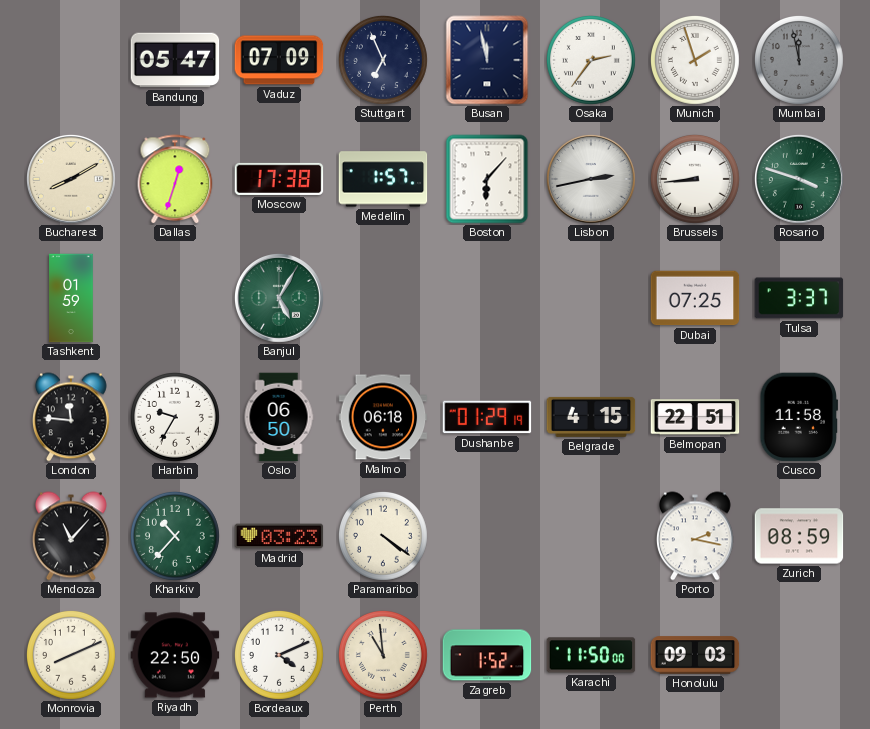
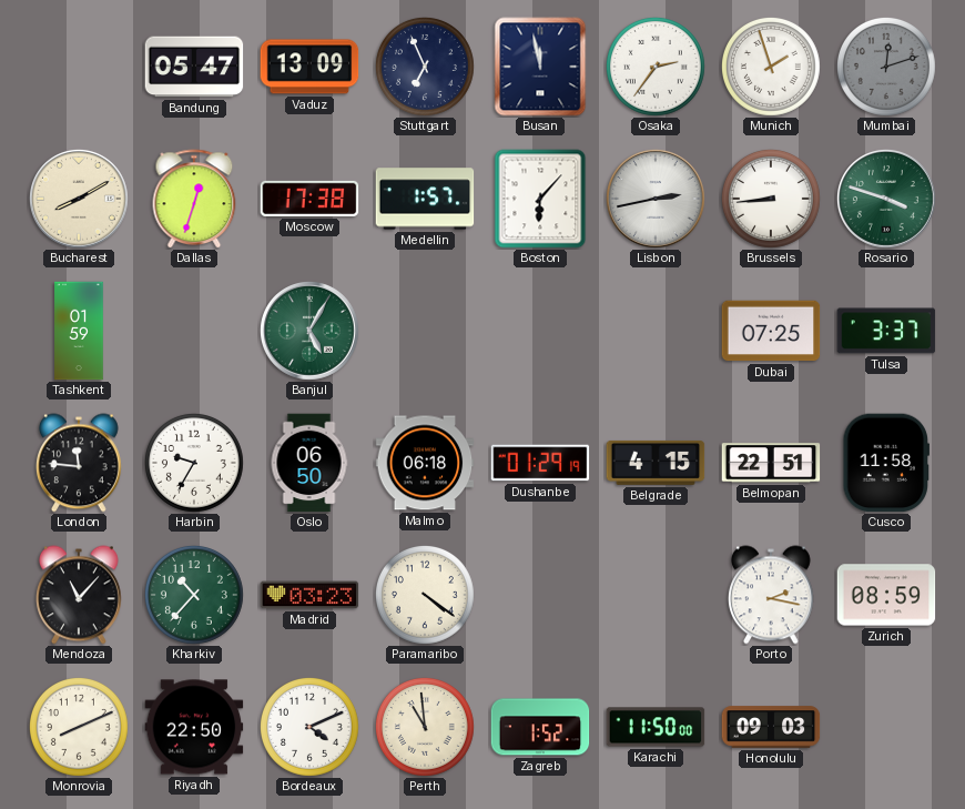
Vaduz: 07:09 -> 13:09
Mumbai: 11:58 -> 12:12
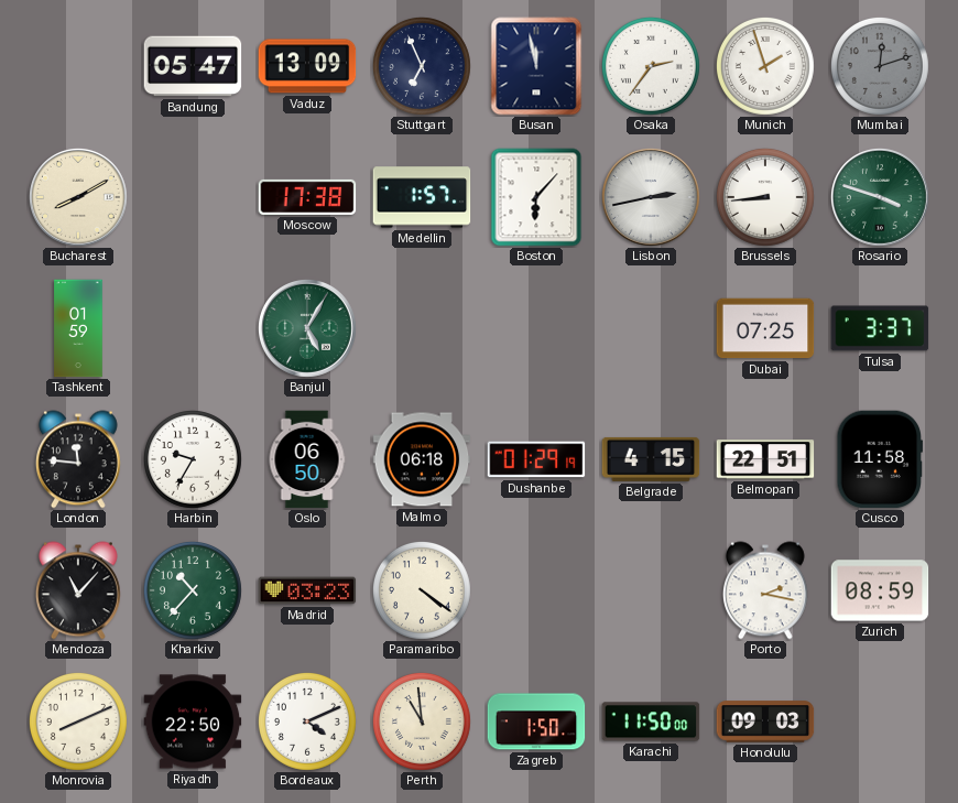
Dallas: 12:33 -> none
Zagreb: 1:52 -> 1:50
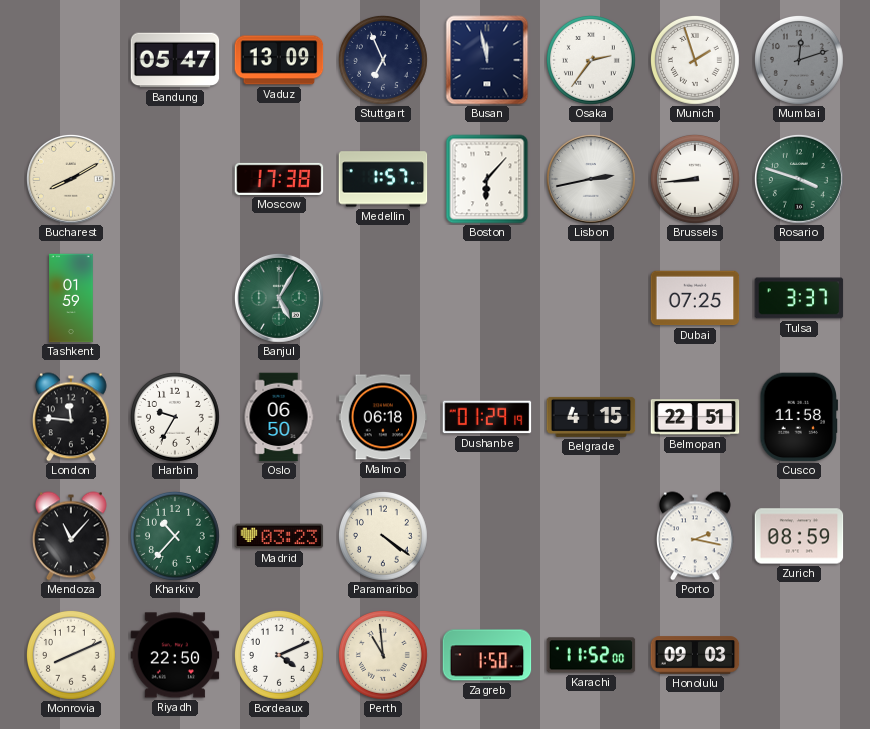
Karachi: 11:50 -> 11:52
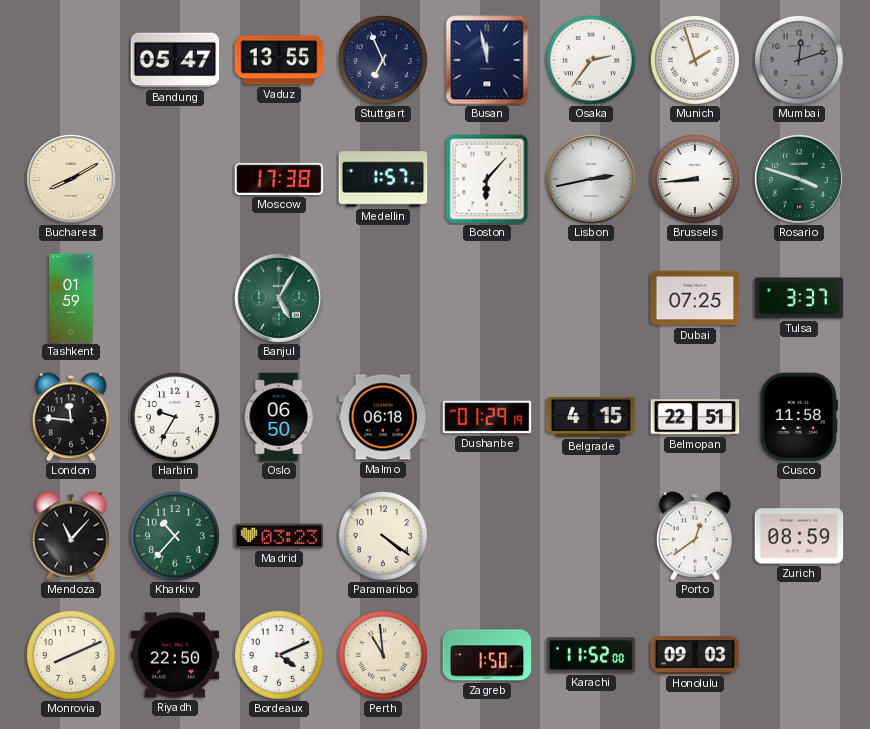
Vaduz: 13:09 -> 13:55
Porto: 2:17 -> 12:39
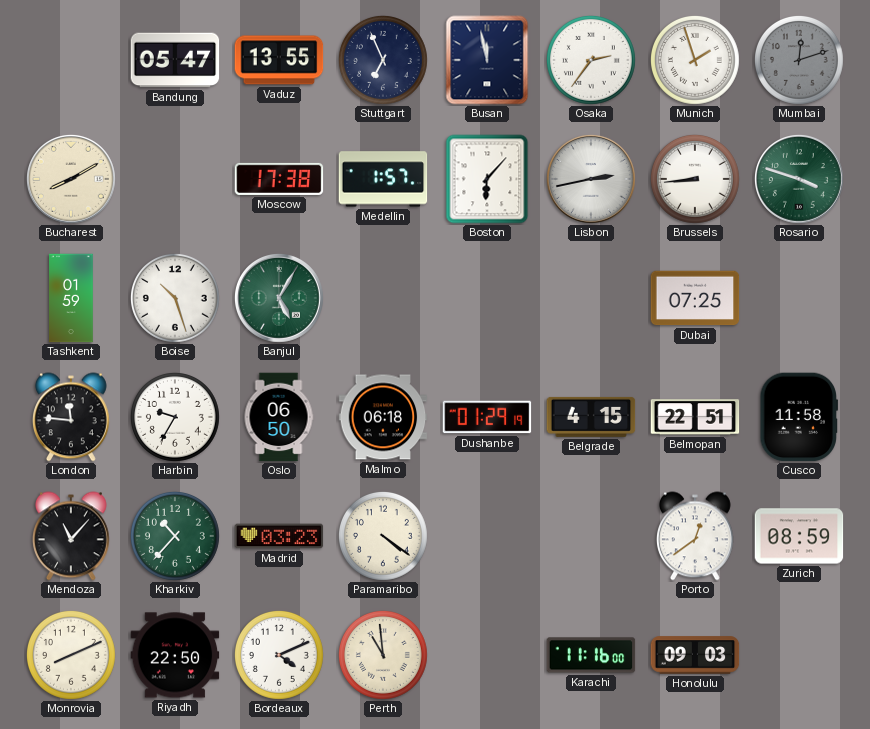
Boise: none -> 10:27
Tulsa: 3:37 -> none
Zagreb: 1:50 -> none
Karachi: 11:52 -> 11:16
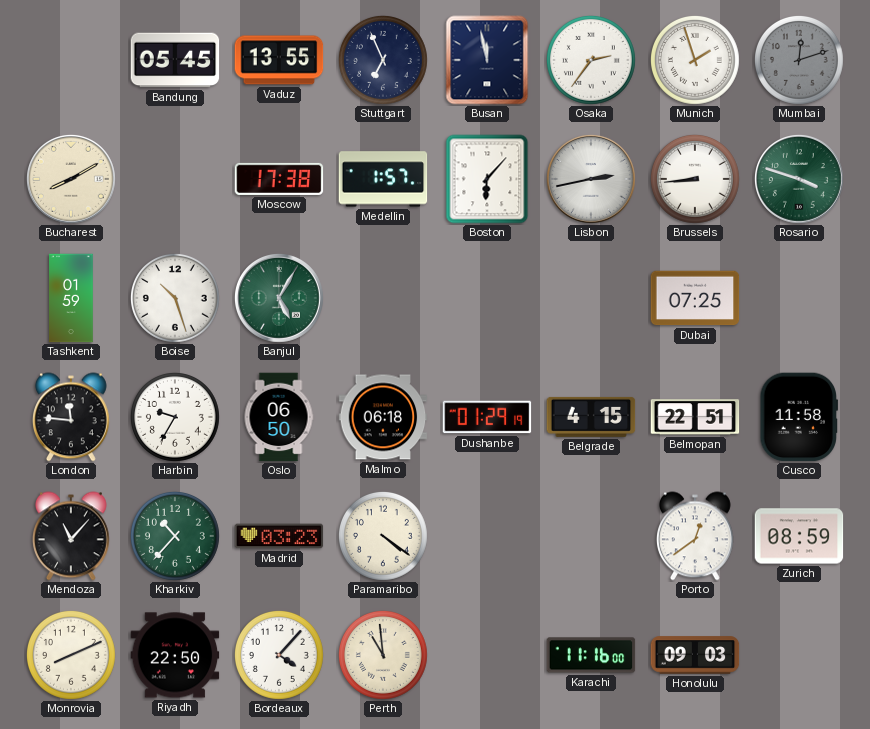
Bandung: 05:47 -> 05:45
Bordeaux: 4:11 -> 4:07
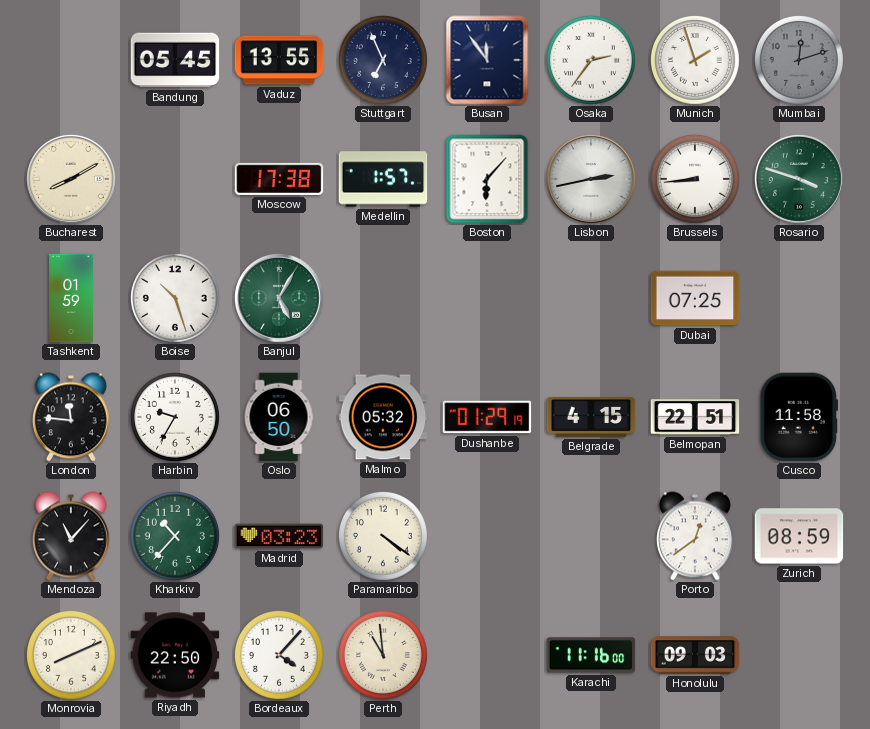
Busan: 11:58 -> 11:54
Malmo: 06:18 -> 05:32
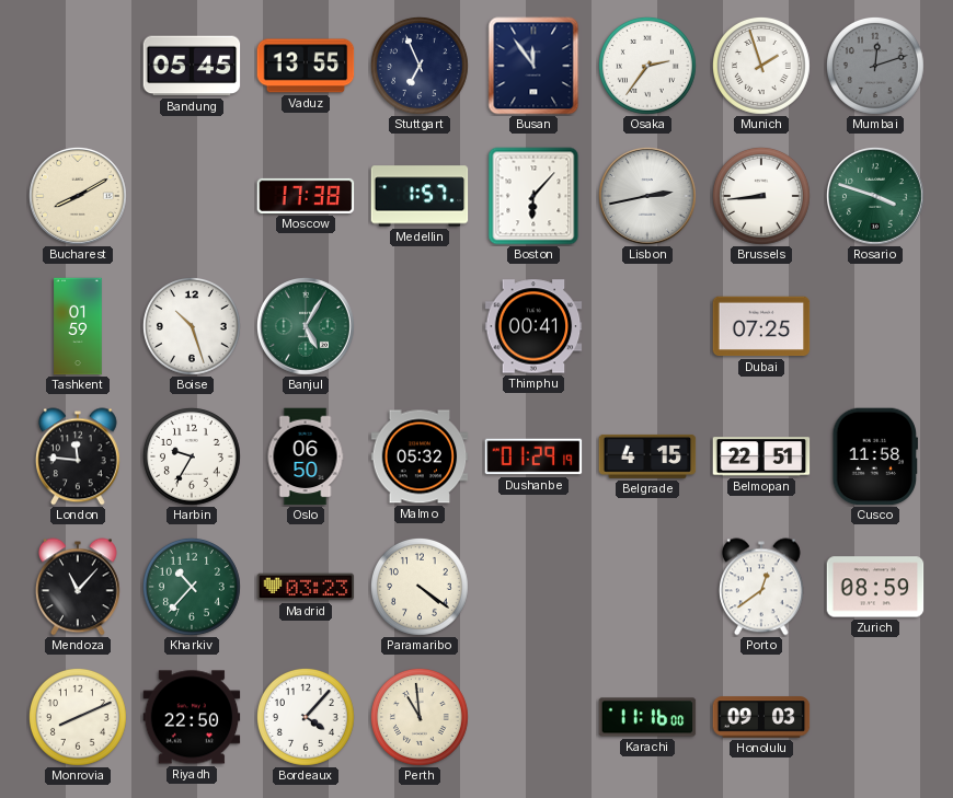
Thimphu: none -> 00:41
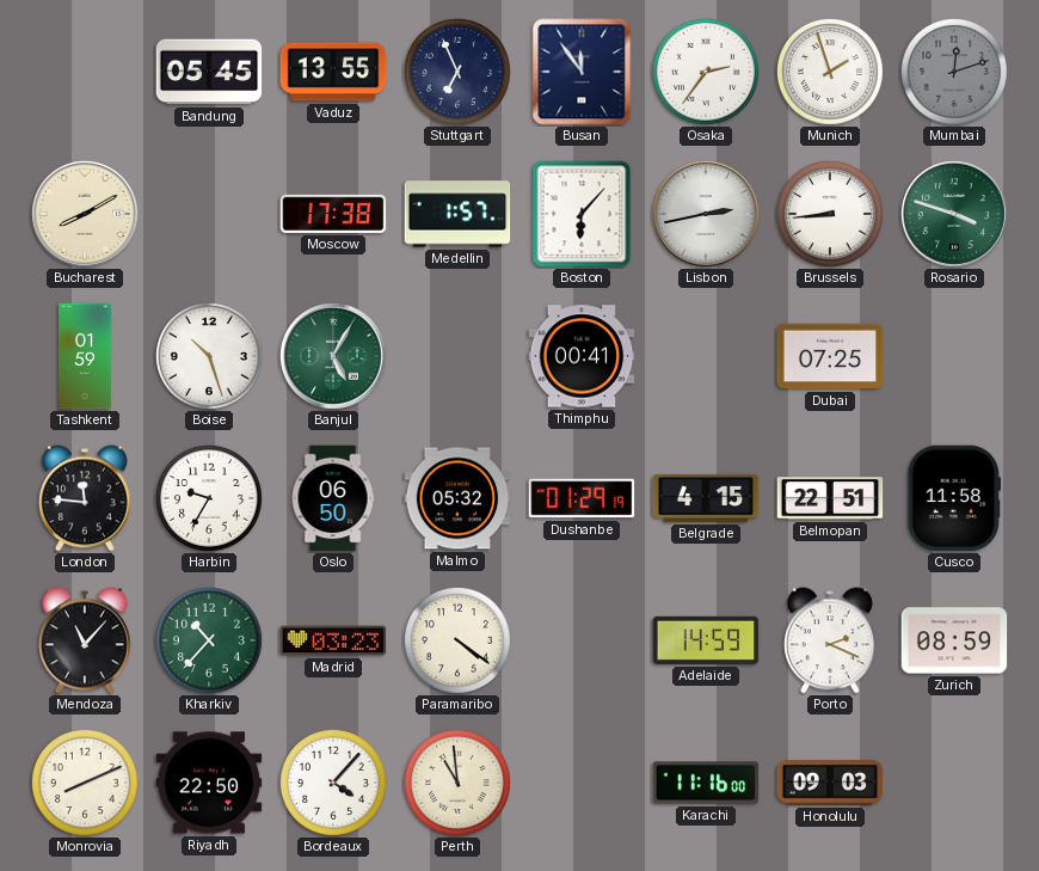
Adelaide: none -> 14:59
Porto: 12:39 -> 2:19
